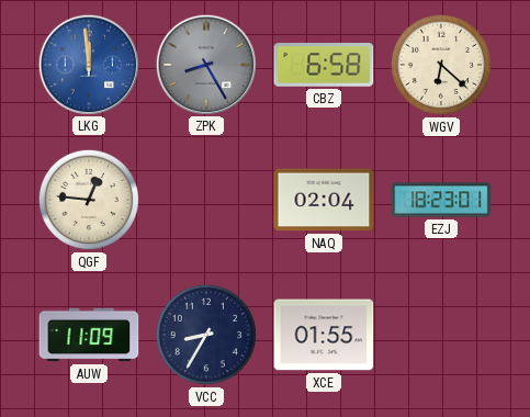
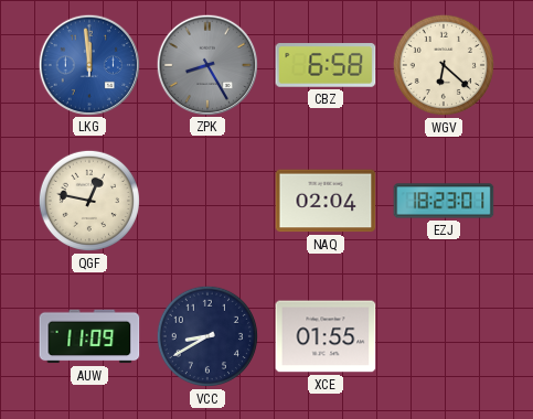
QGF: 12:46 -> 12:47
VCC: 8:35 -> 8:40
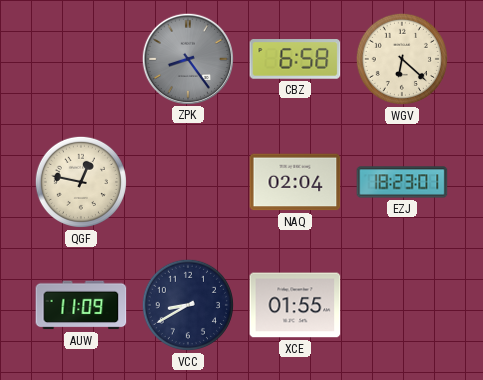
LKG: 11:59 -> none
ZPK: 8:25 -> 8:24
